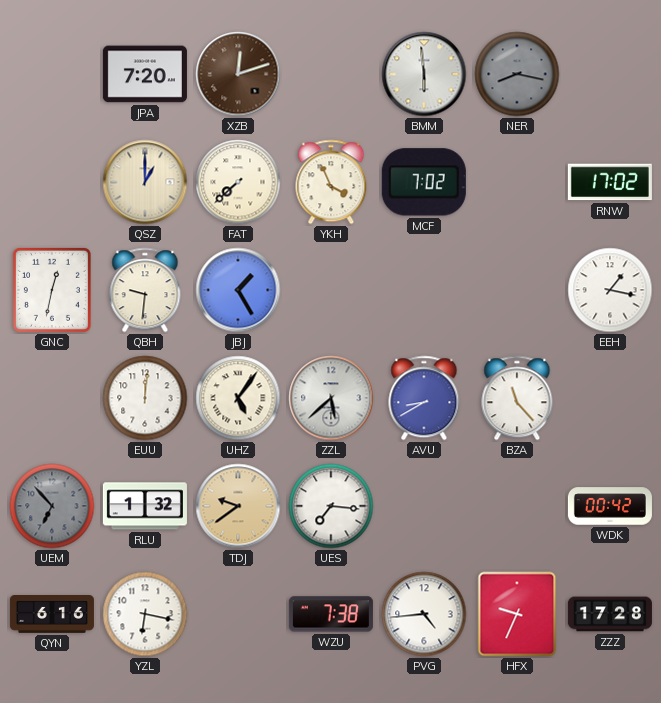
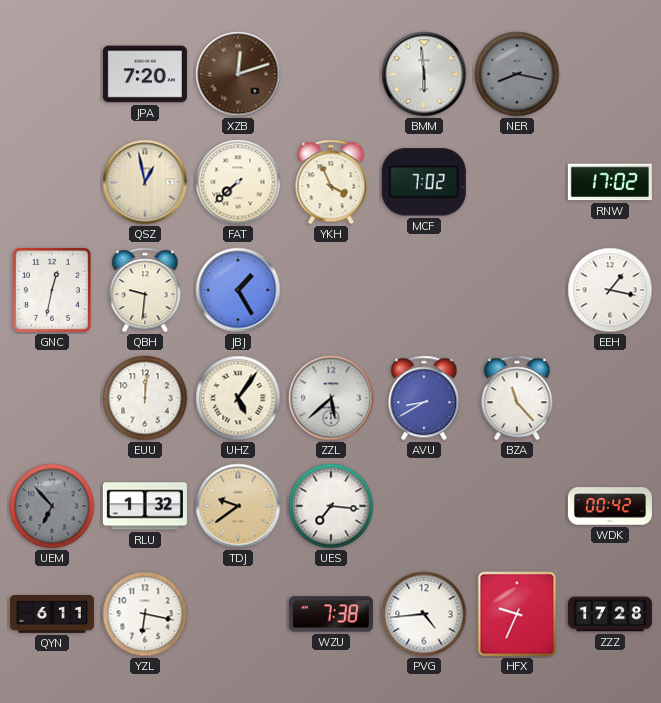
QSZ: 1:00 -> 12:58
QYN: 6:16 -> 6:11
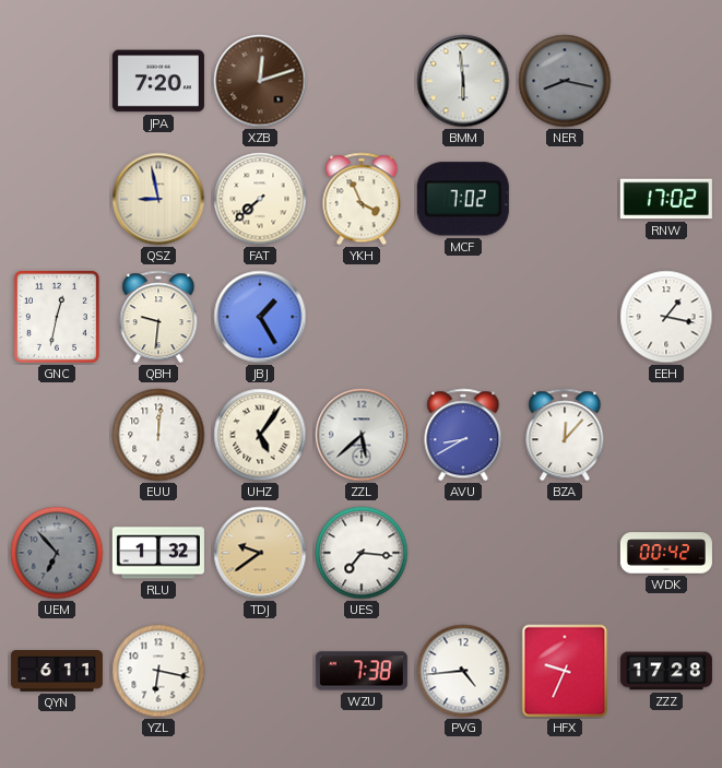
QSZ: 12:58 -> 8:58
BZA: 11:23 -> 12:07
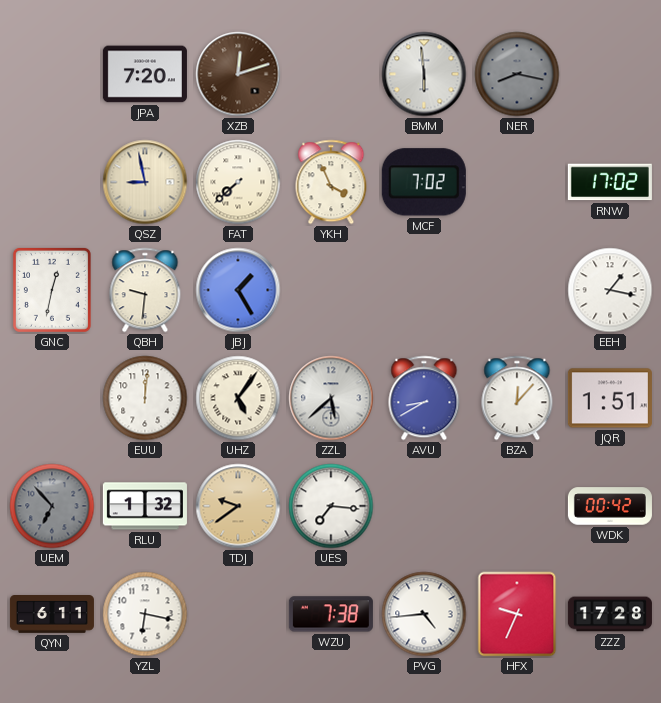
JQR: none -> 1:51
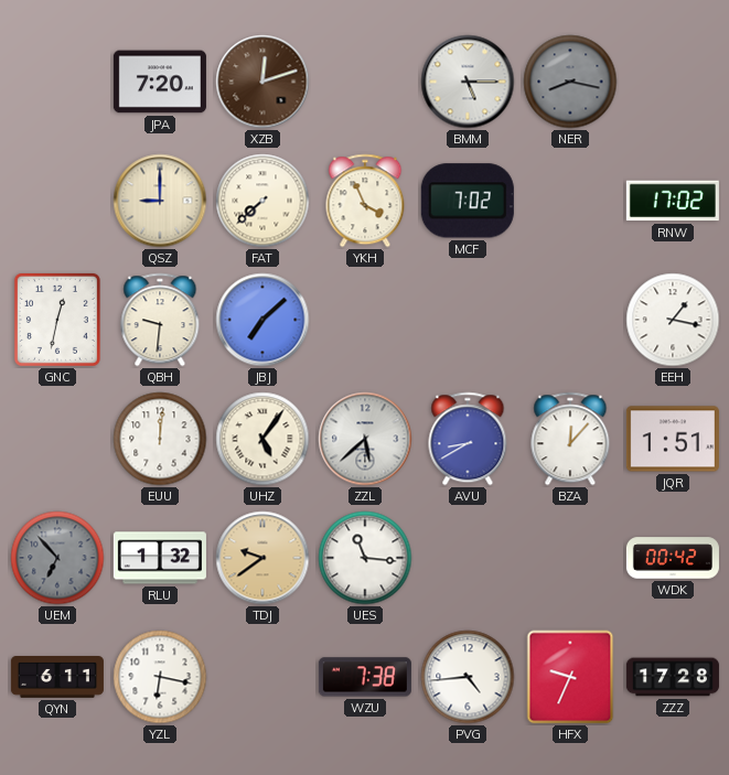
BMM: 5:59 -> 5:15
QSZ: 8:58 -> 9:00
JBJ: 1:25 -> 7:08
UES: 7:16 -> 11:16
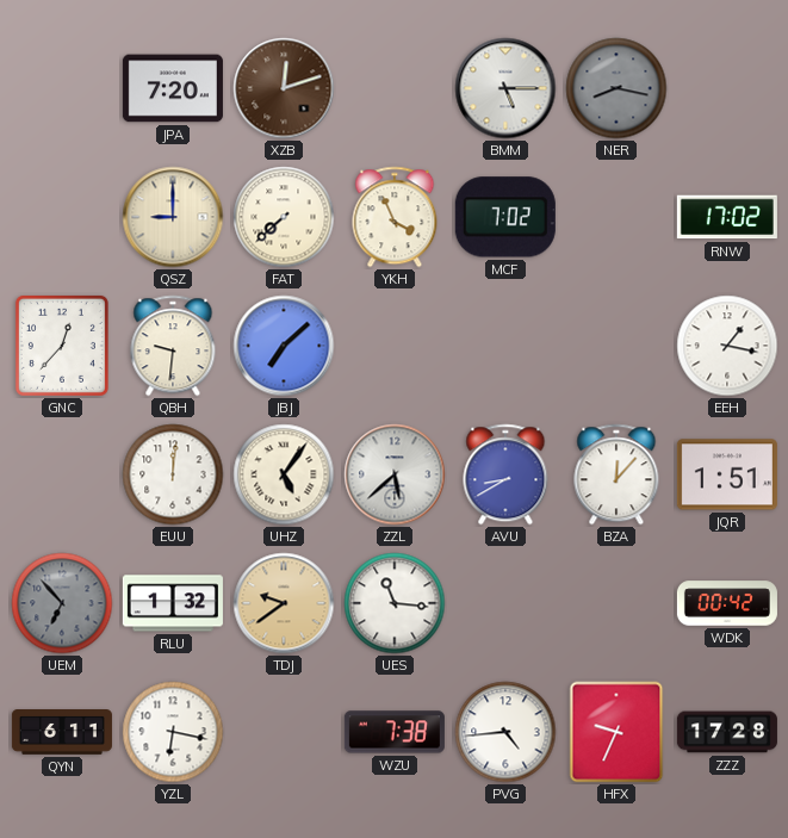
GNC: 12:32 -> 12:37
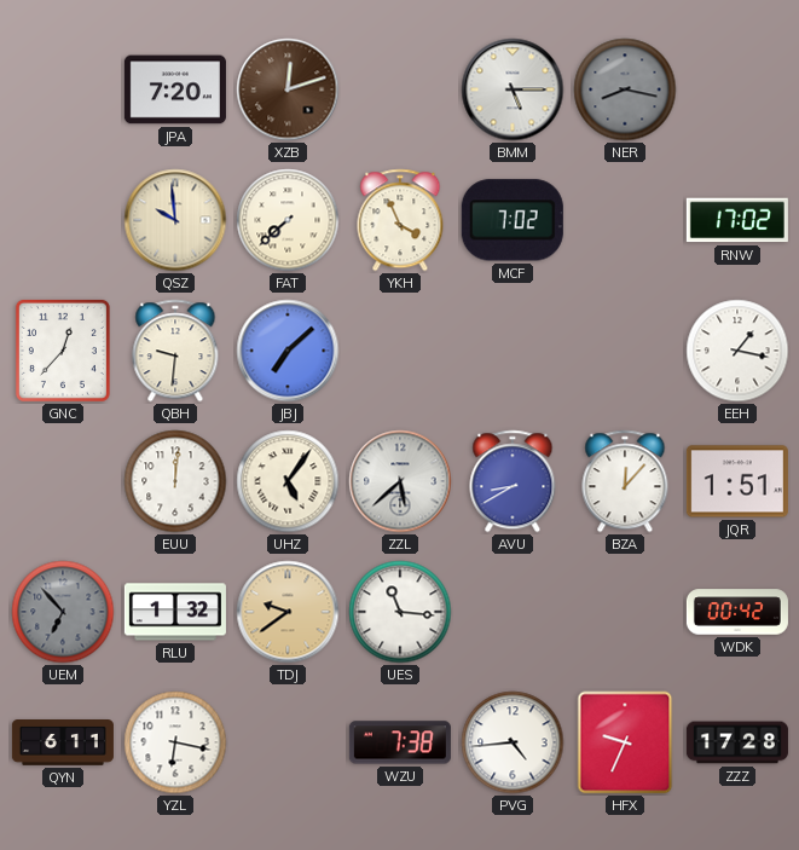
QSZ: 9:00 -> 9:59
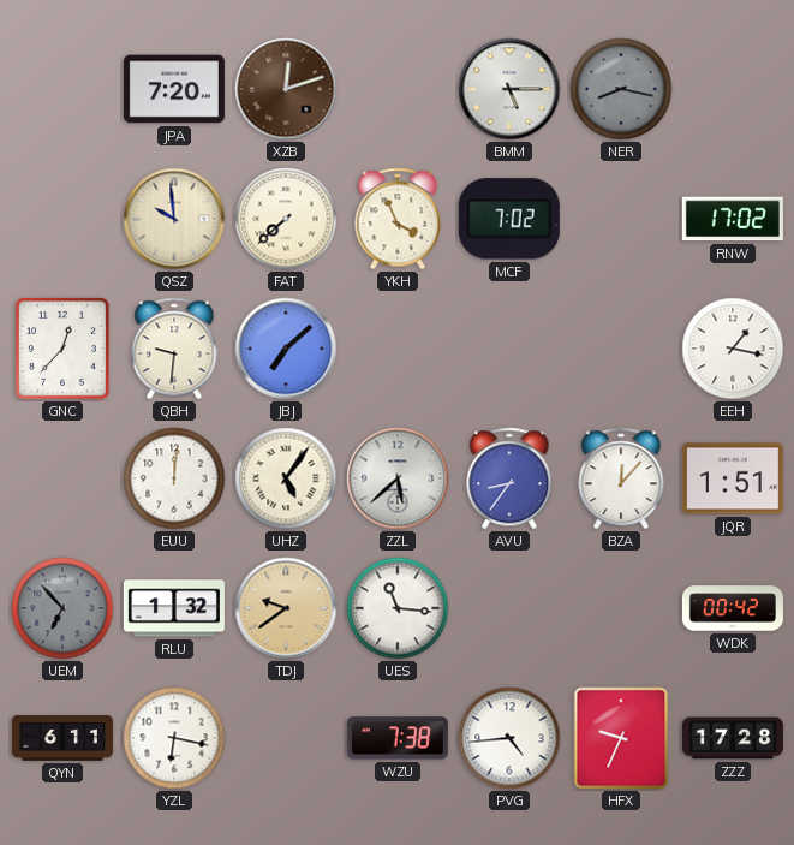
AVU: 8:40 -> 8:36
